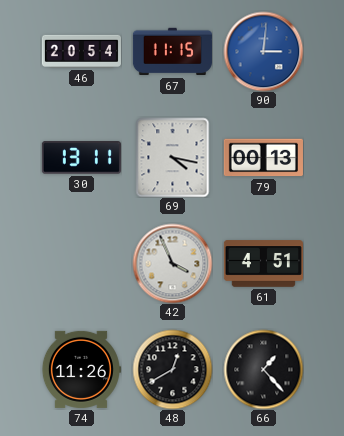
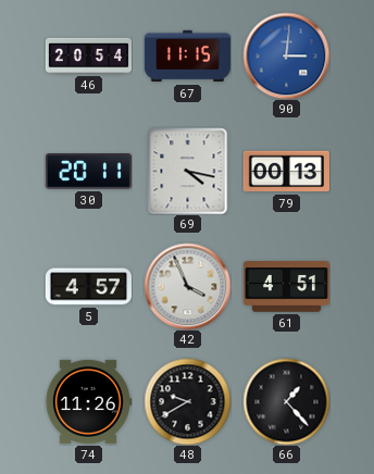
30: 13:11 -> 20:11
5: none -> 4:57
48: 12:40 -> 9:40
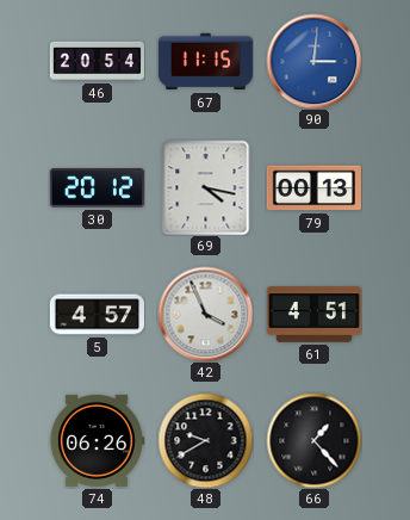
30: 20:11 -> 20:12
74: 11:26 -> 06:26
